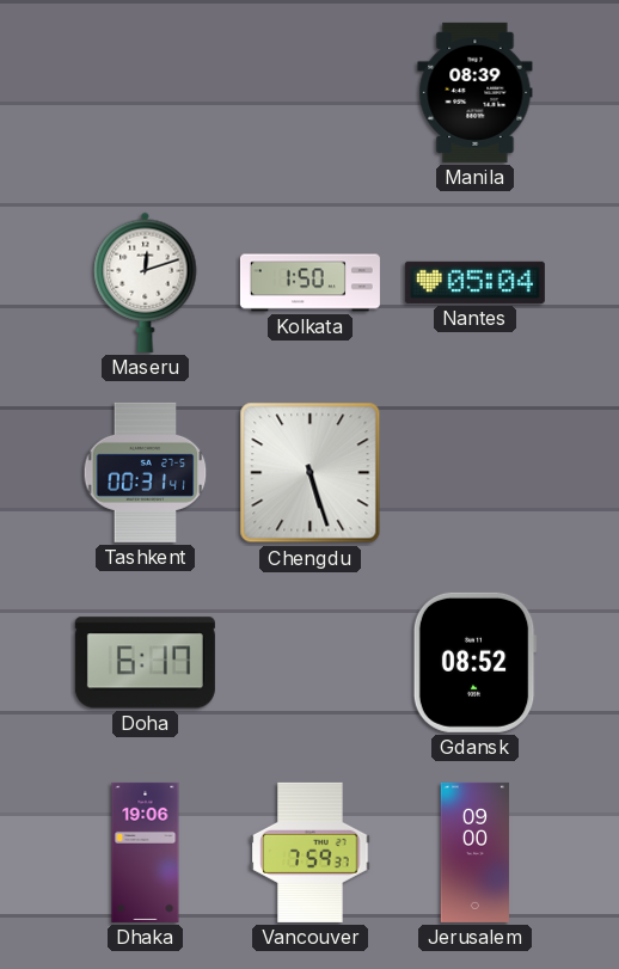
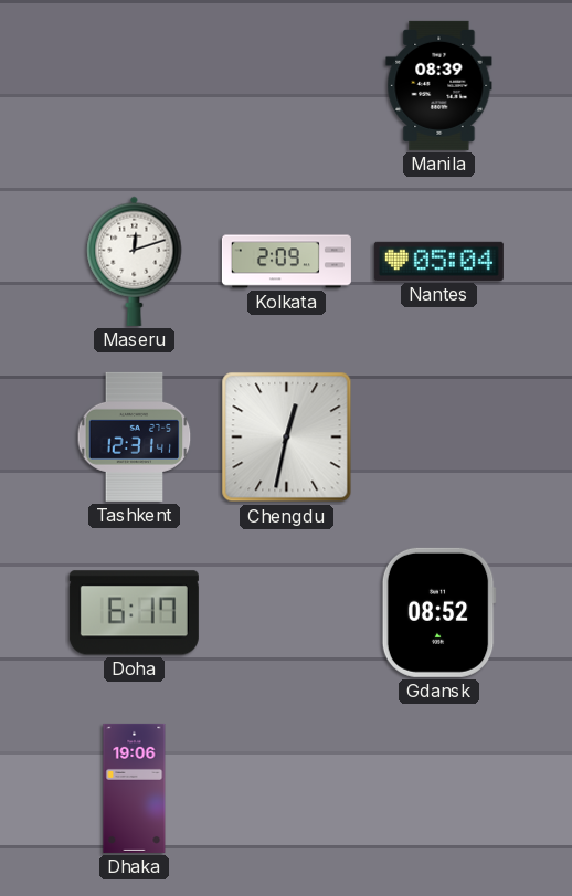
Kolkata: 1:50 -> 2:09
Tashkent: 00:31 -> 12:31
Chengdu: 5:27 -> 12:32
Vancouver: 7:59 -> none
Jerusalem: 09:00 -> none
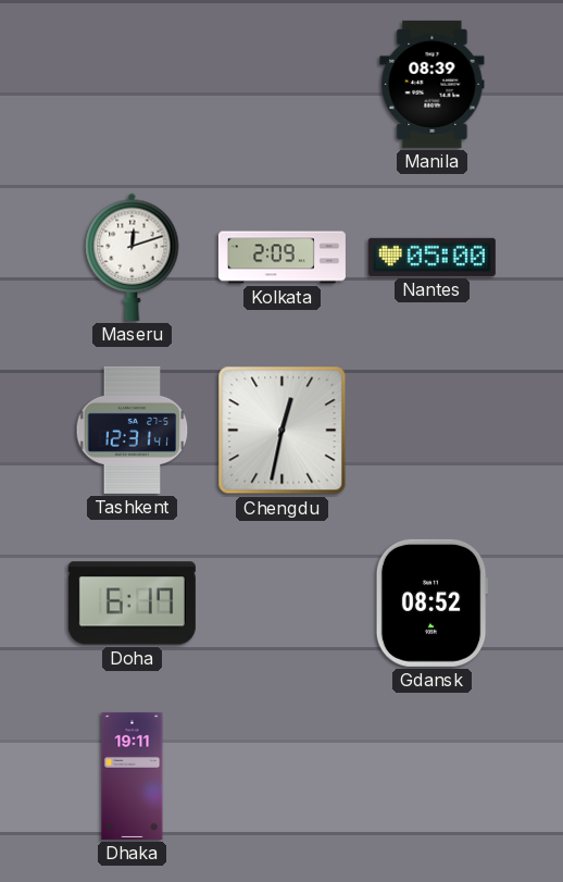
Nantes: 05:04 -> 05:00
Dhaka: 19:06 -> 19:11
